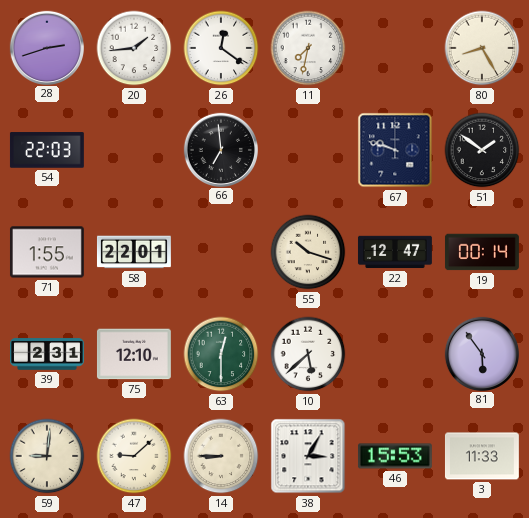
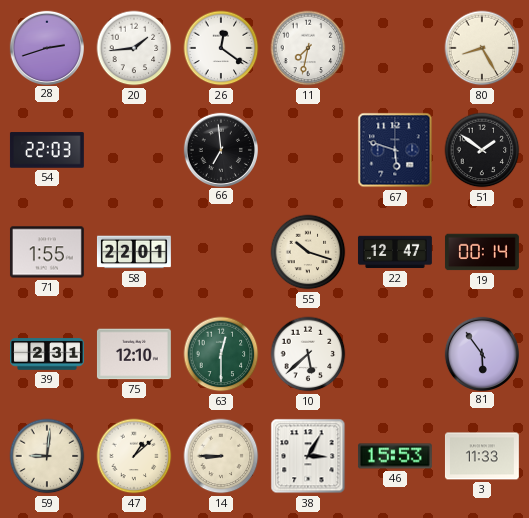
67: 9:48 -> 5:48
47: 9:08 -> 1:08
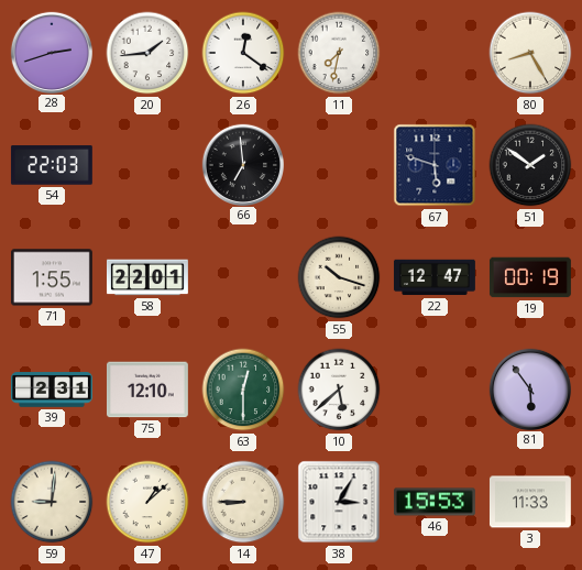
19: 00:14 -> 00:19
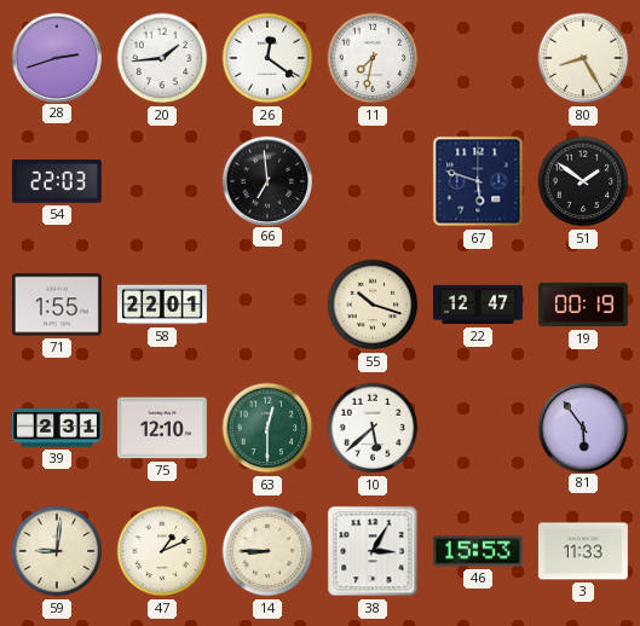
47: 1:08 -> 1:11
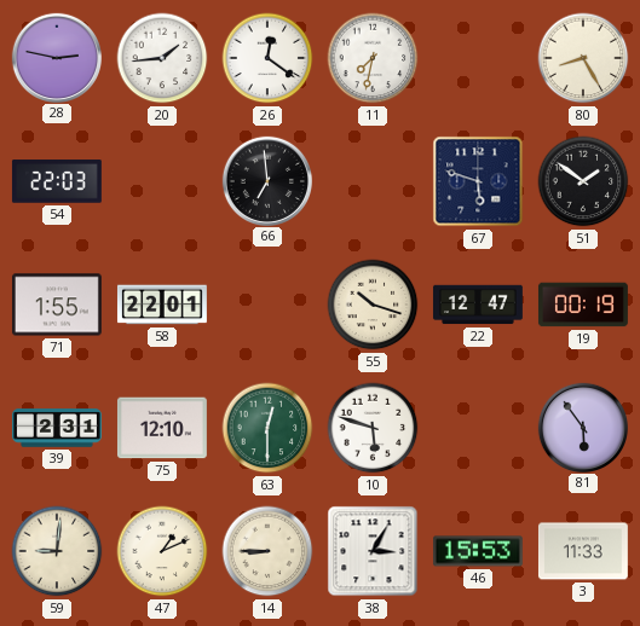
28: 2:42 -> 2:47
10: 5:38 -> 5:48
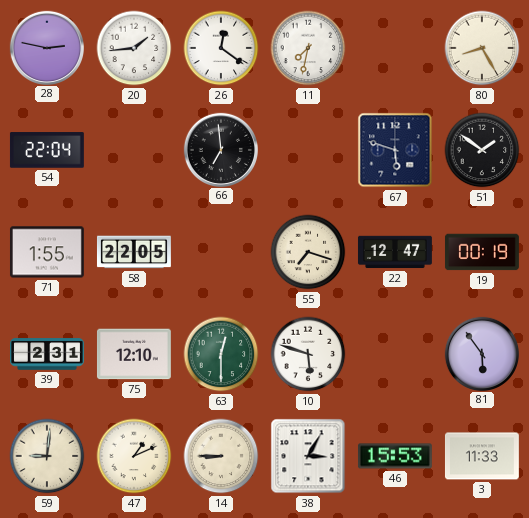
54: 22:03 -> 22:04
58: 22:01 -> 22:05
55: 10:18 -> 7:18
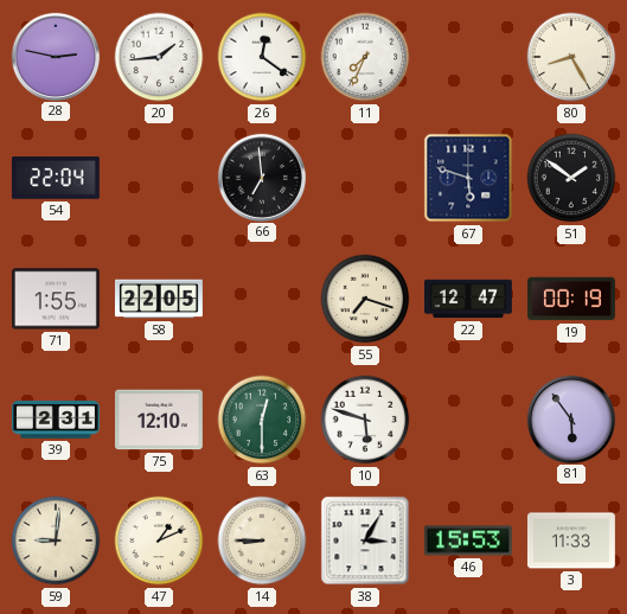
11: 7:32 -> 7:34
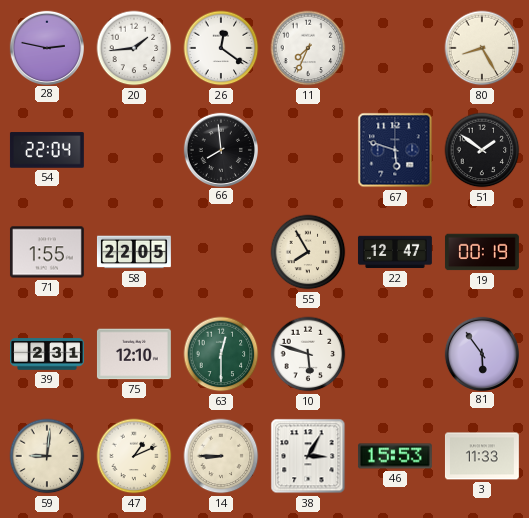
66: 6:59 -> 7:59
55: 7:18 -> 7:55
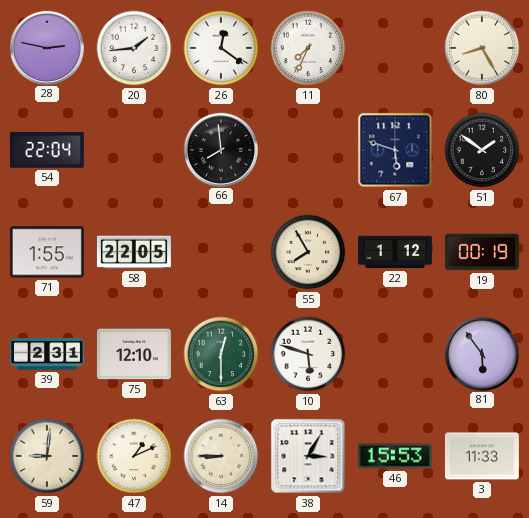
22: 12:47 -> 1:12
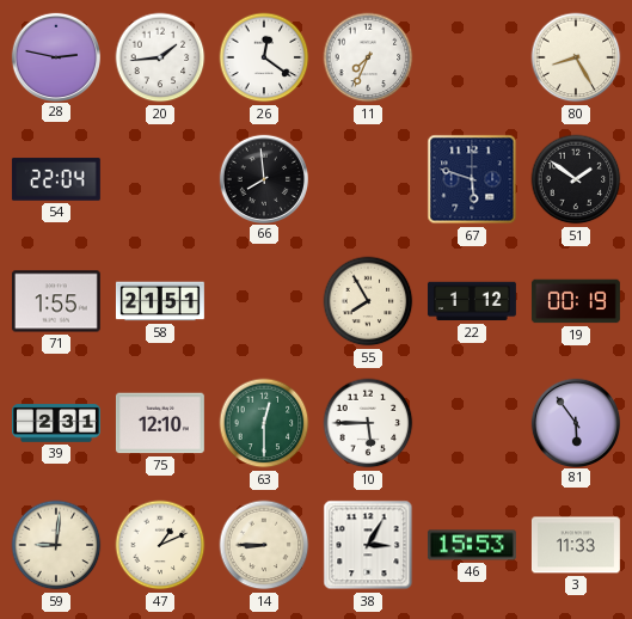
58: 22:05 -> 21:51
10: 5:48 -> 5:45
